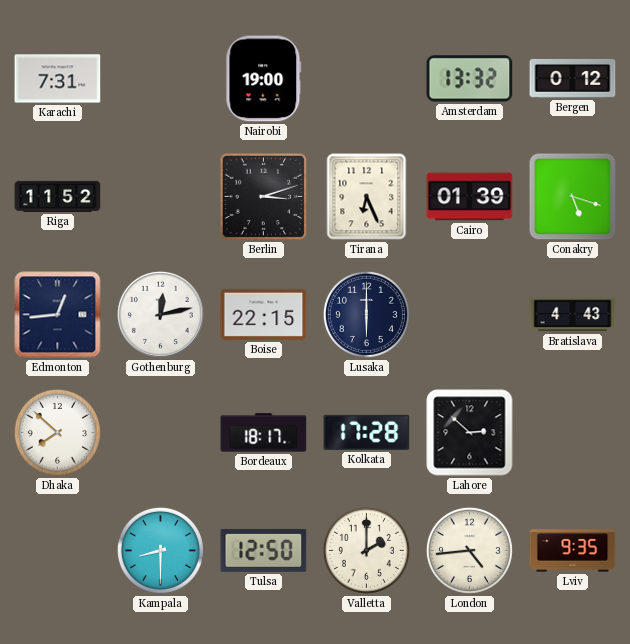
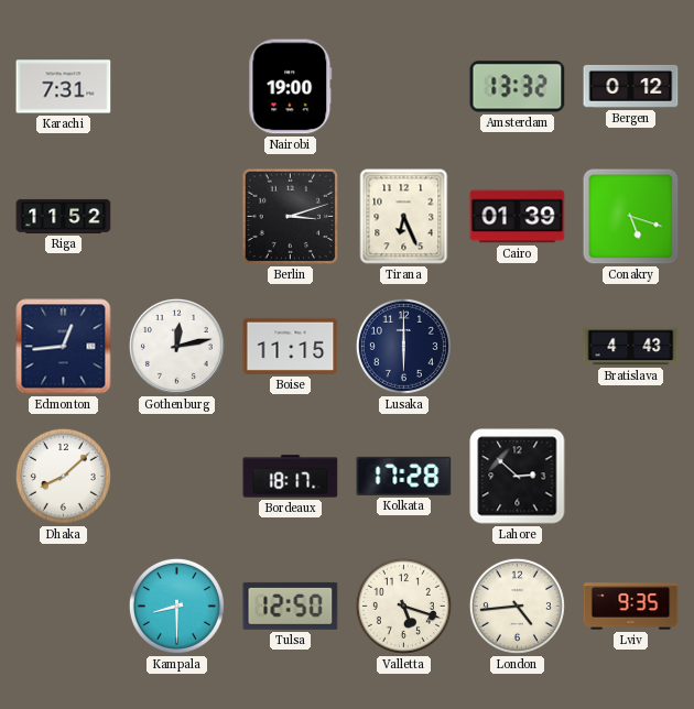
Boise: 22:15 -> 11:15
Dhaka: 7:52 -> 8:08
Valletta: 2:00 -> 5:18
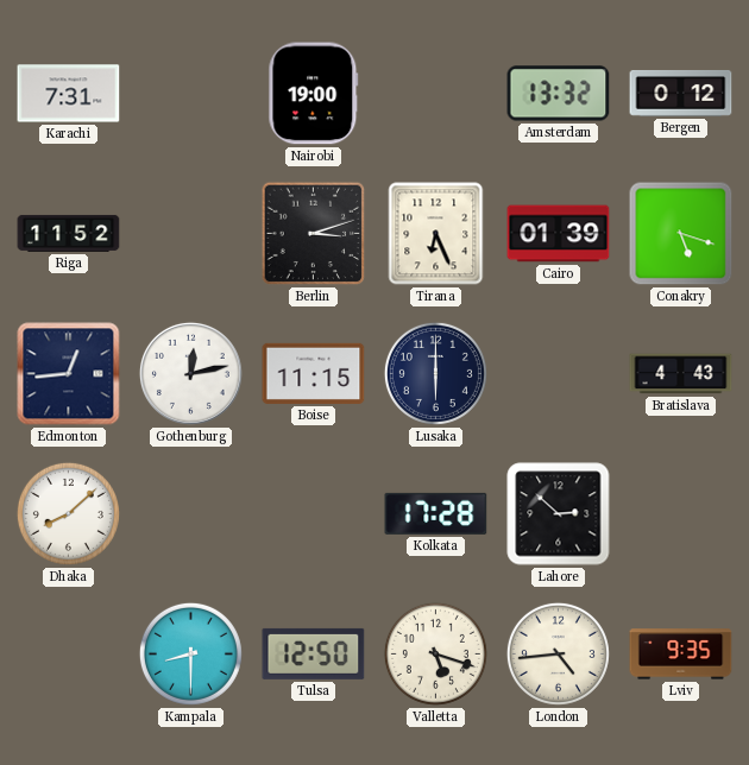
Bordeaux: 18:17 -> none
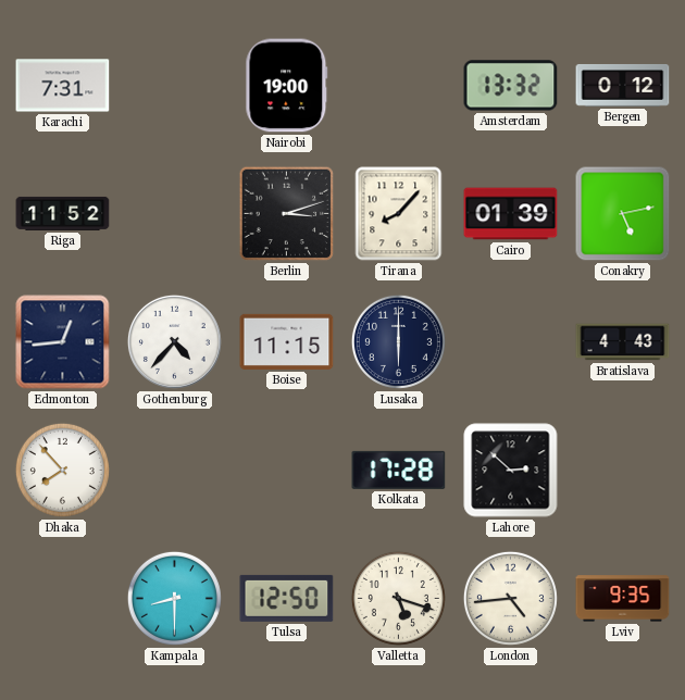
Tirana: 6:26 -> 8:07
Conakry: 5:18 -> 5:13
Gothenburg: 12:13 -> 4:37
Dhaka: 8:08 -> 7:53
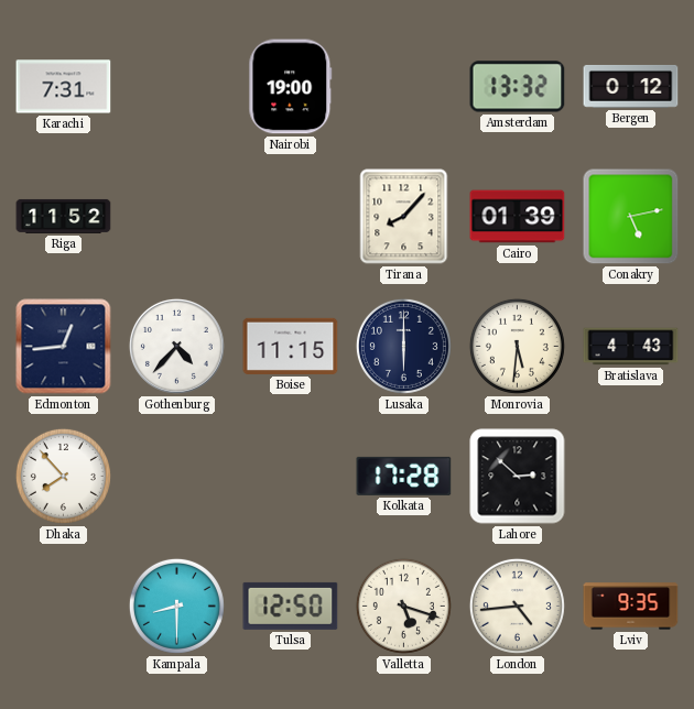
Berlin: 3:12 -> none
Monrovia: none -> 5:31
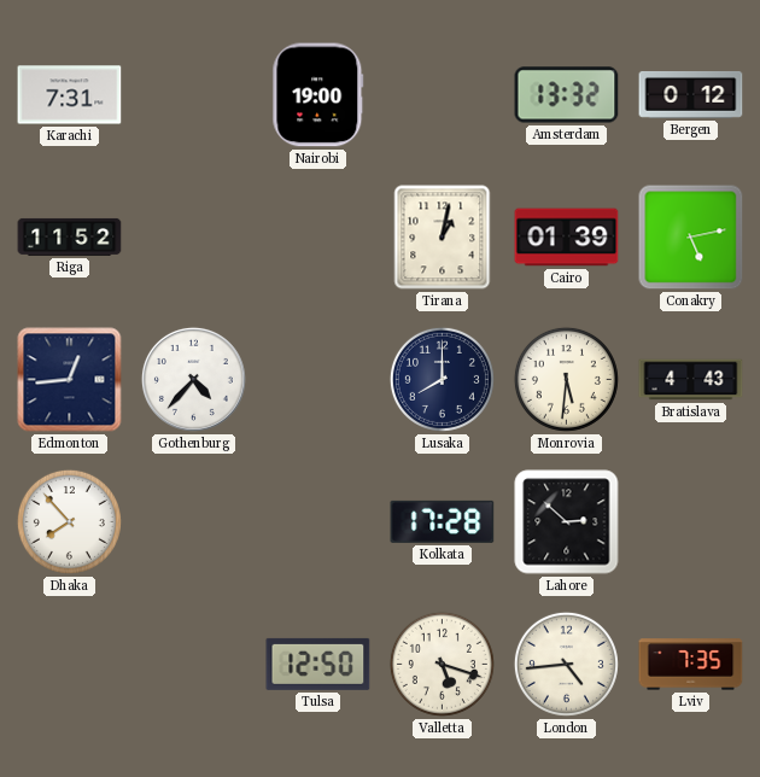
Tirana: 8:07 -> 1:02
Boise: 11:15 -> none
Lusaka: 6:00 -> 8:00
Kampala: 8:30 -> none
Lviv: 9:35 -> 7:35
